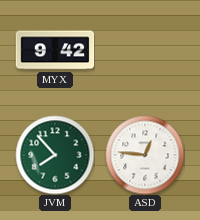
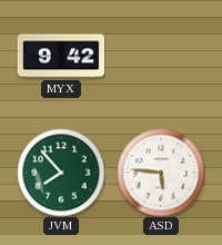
ASD: 12:46 -> 5:46
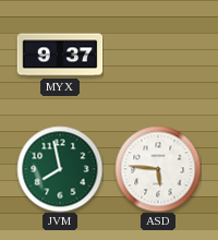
MYX: 9:42 -> 9:37
JVM: 7:53 -> 7:58
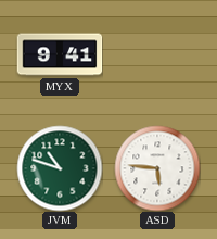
MYX: 9:37 -> 9:41
JVM: 7:58 -> 10:48
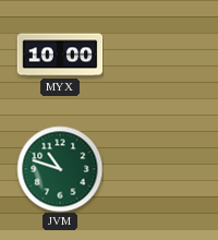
MYX: 9:41 -> 10:00
ASD: 5:46 -> none
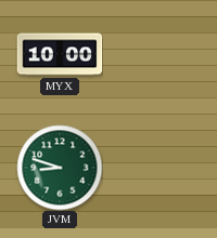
JVM: 10:48 -> 8:48
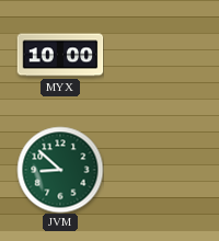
JVM: 8:48 -> 8:52
